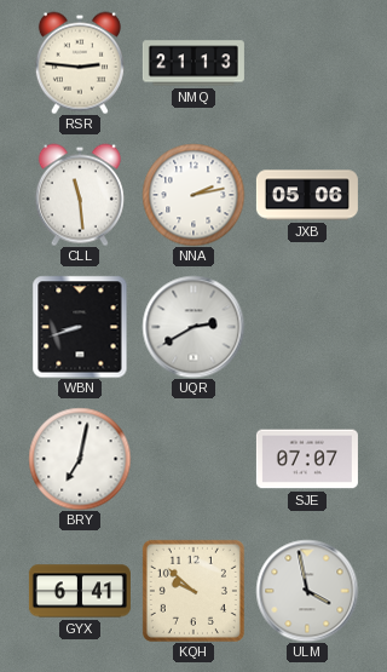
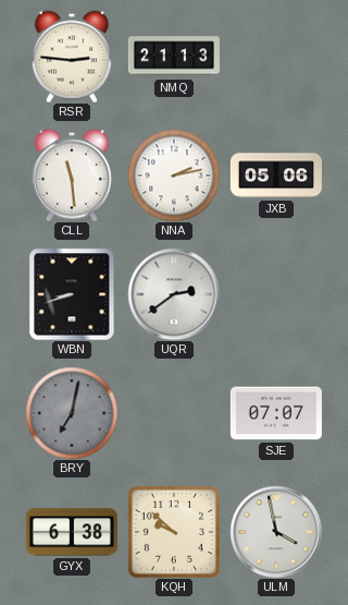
UQR: 2:40 -> 2:39
BRY dial: white -> grey
GYX: 6:41 -> 6:38
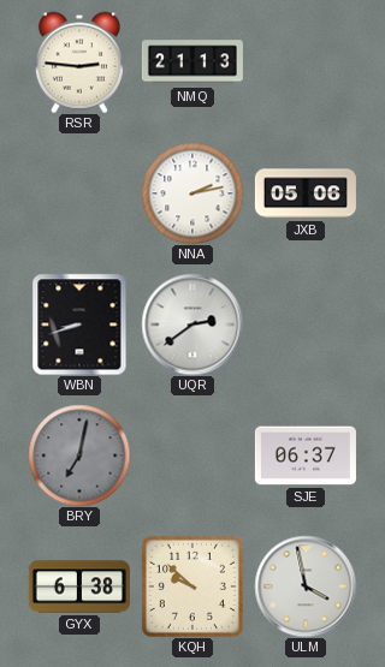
CLL: 11:29 -> none
SJE: 07:07 -> 06:37
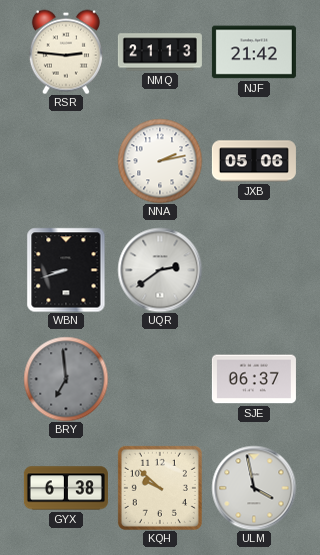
NJF: none -> 21:42
BRY: 7:02 -> 6:59
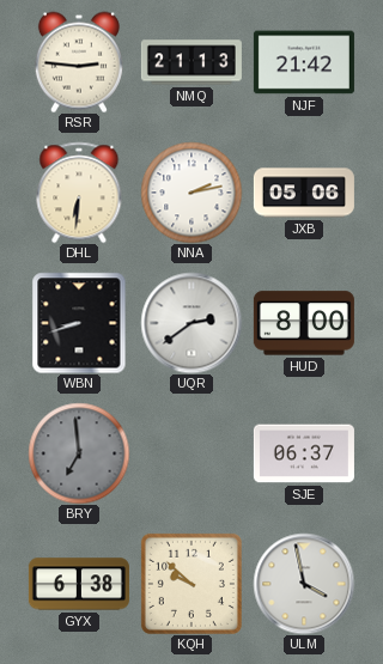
DHL: none -> 6:31
HUD: none -> 8:00
